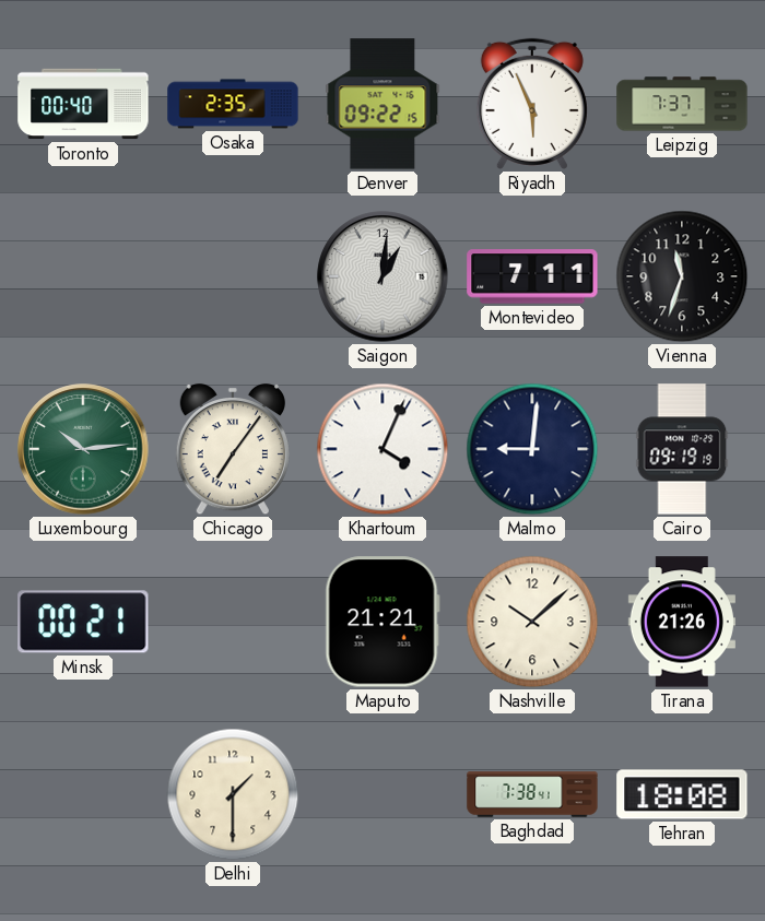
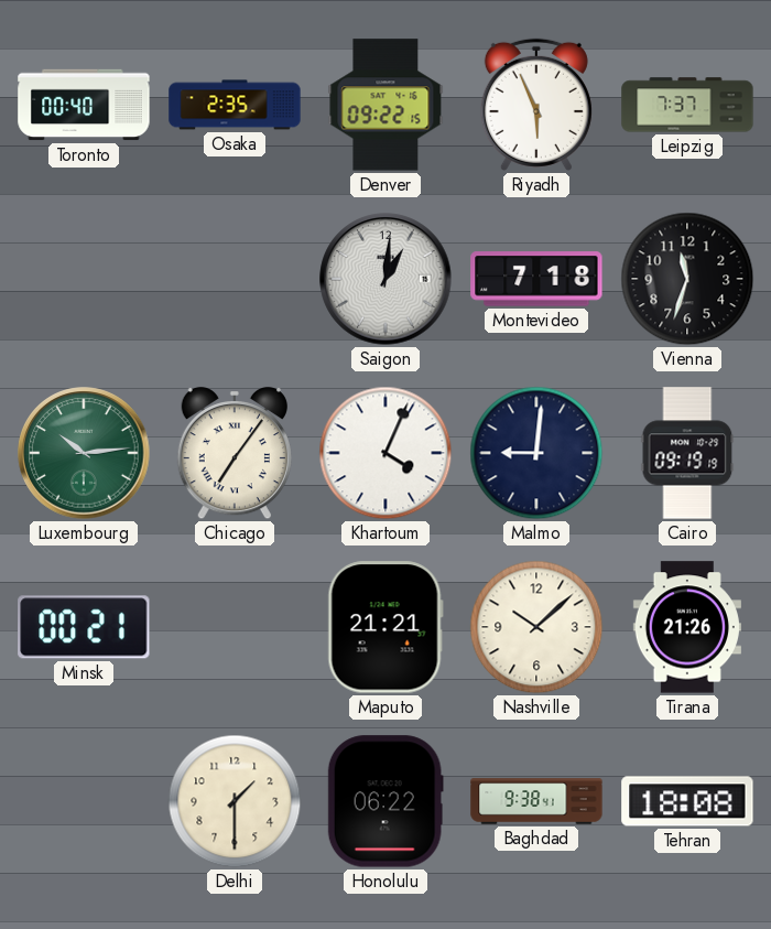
Montevideo: 7:11 -> 7:18
Honolulu: none -> 06:22
Baghdad: 7:38 -> 9:38
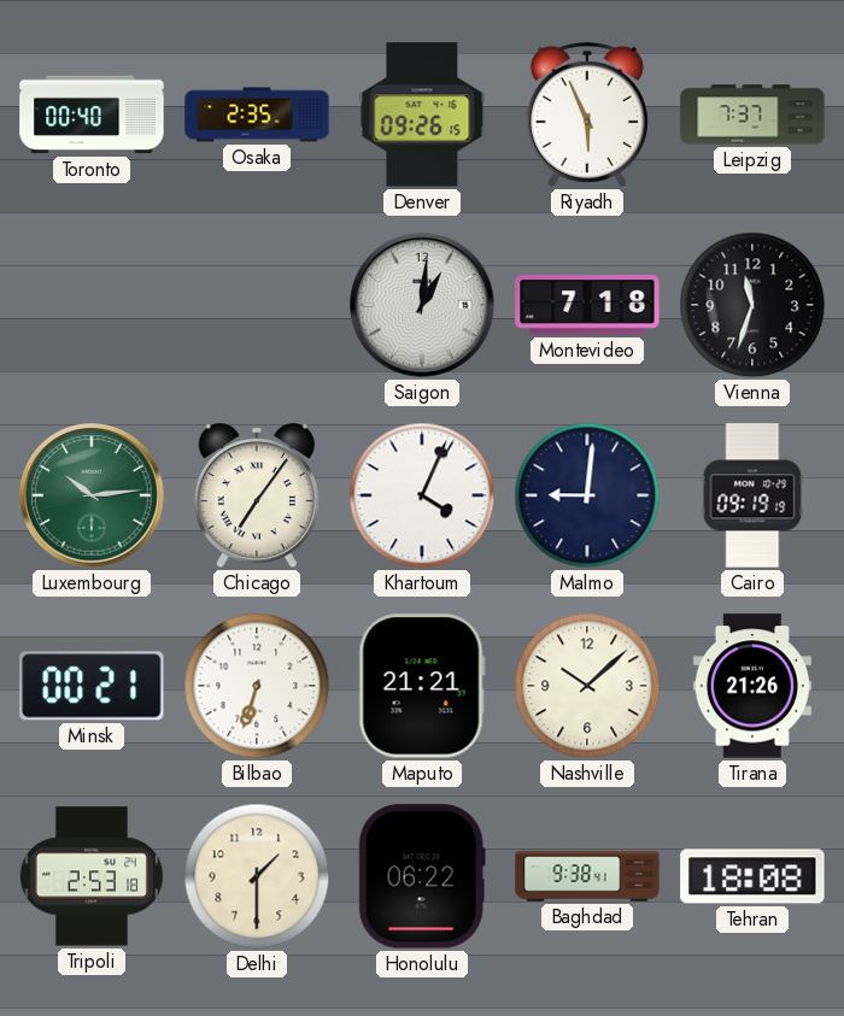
Denver: 09:22 -> 09:26
Bilbao: none -> 6:33
Tripoli: none -> 2:53
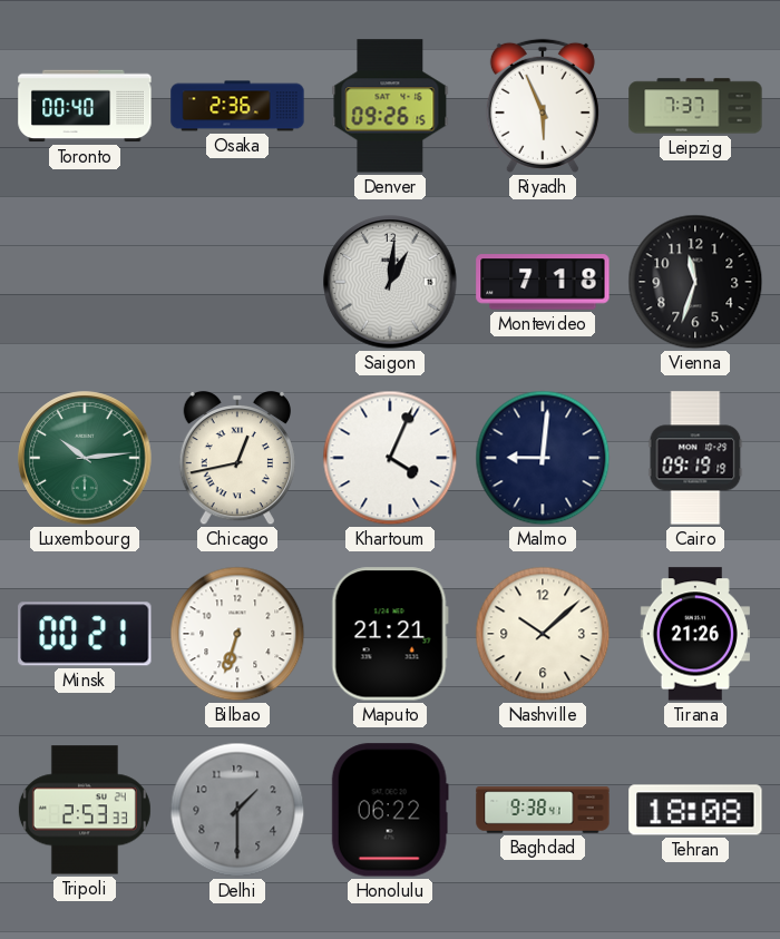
Osaka: 2:35 -> 2:36
Chicago: 7:06 -> 12:43
Tripoli: 2:53:18 -> 2:53:33
Delhi dial: cream -> grey
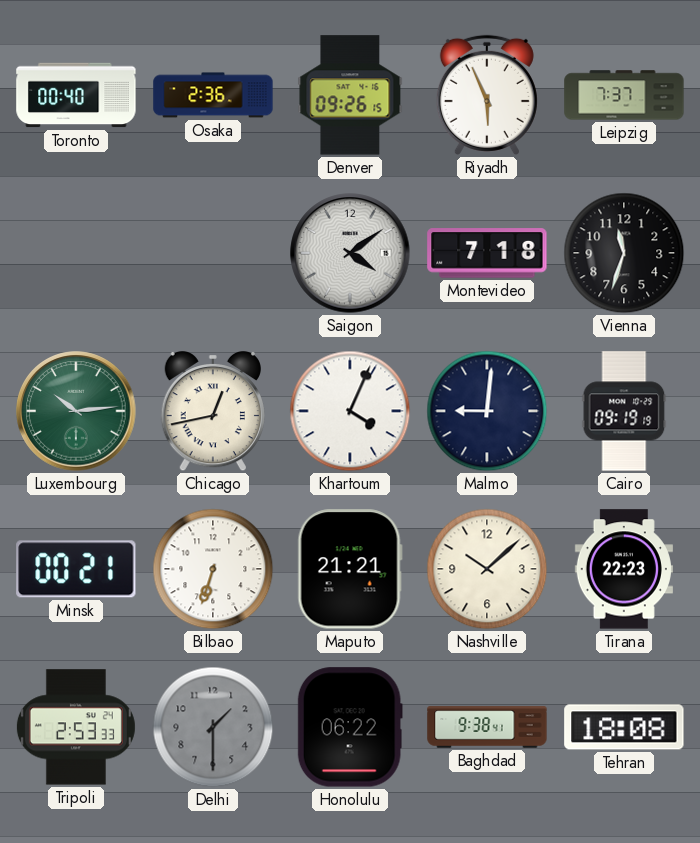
Saigon: 1:01 -> 4:09
Tirana: 21:26 -> 22:23
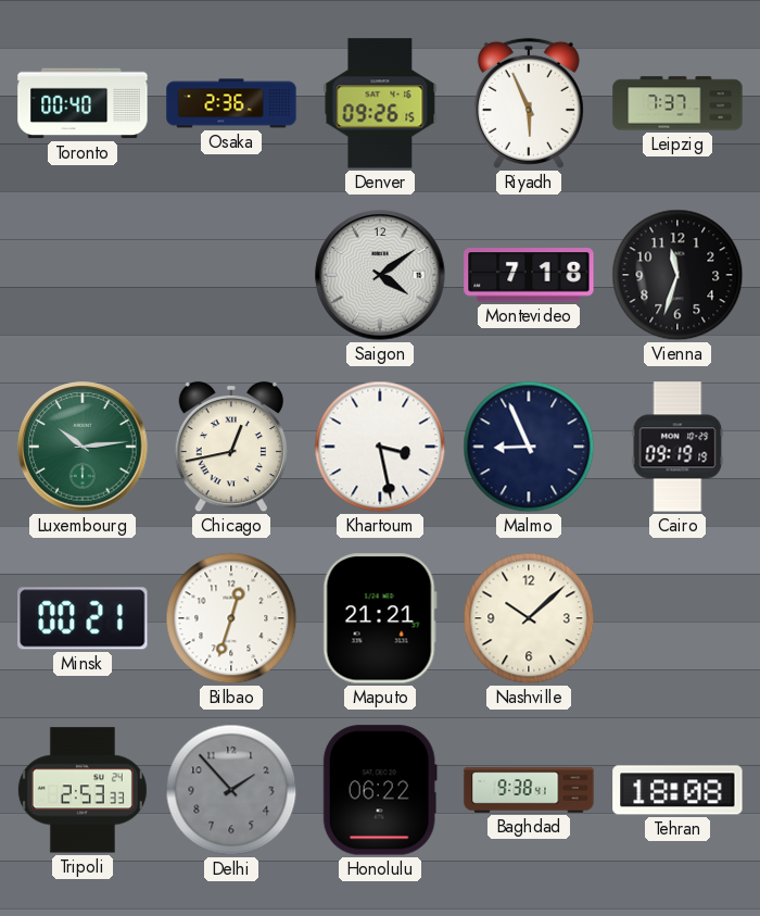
Khartoum: 4:04 -> 3:28
Malmo: 9:01 -> 8:56
Bilbao: 6:33 -> 12:33
Tirana: 22:23 -> none
Delhi: 1:30 -> 1:53
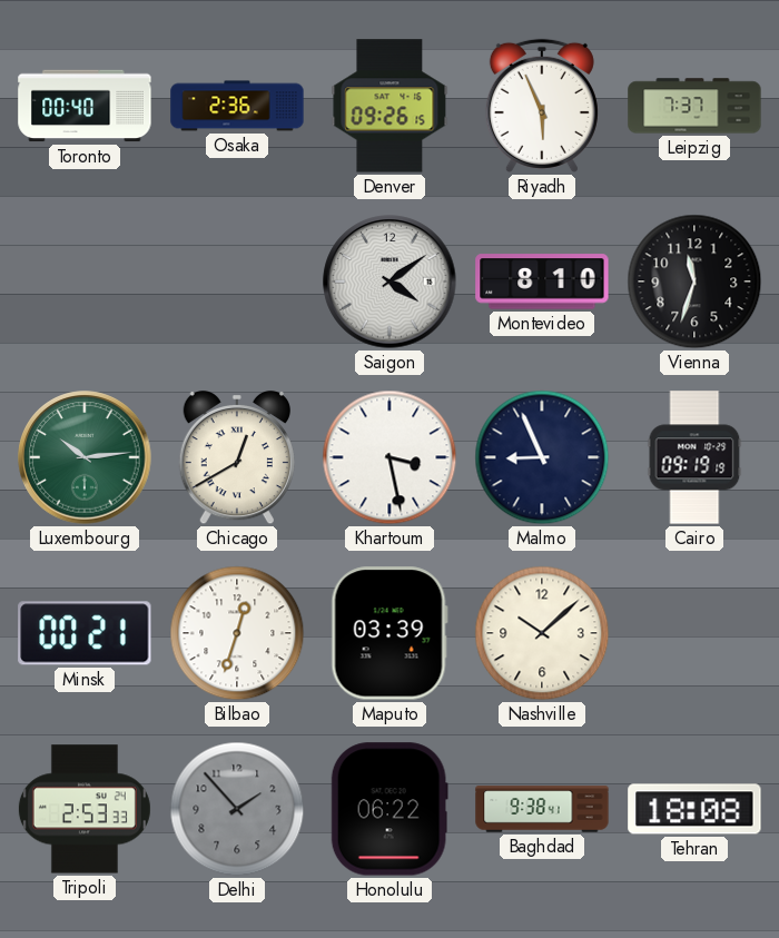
Montevideo: 7:18 -> 8:10
Chicago: 12:43 -> 12:40
Maputo: 21:21 -> 03:39
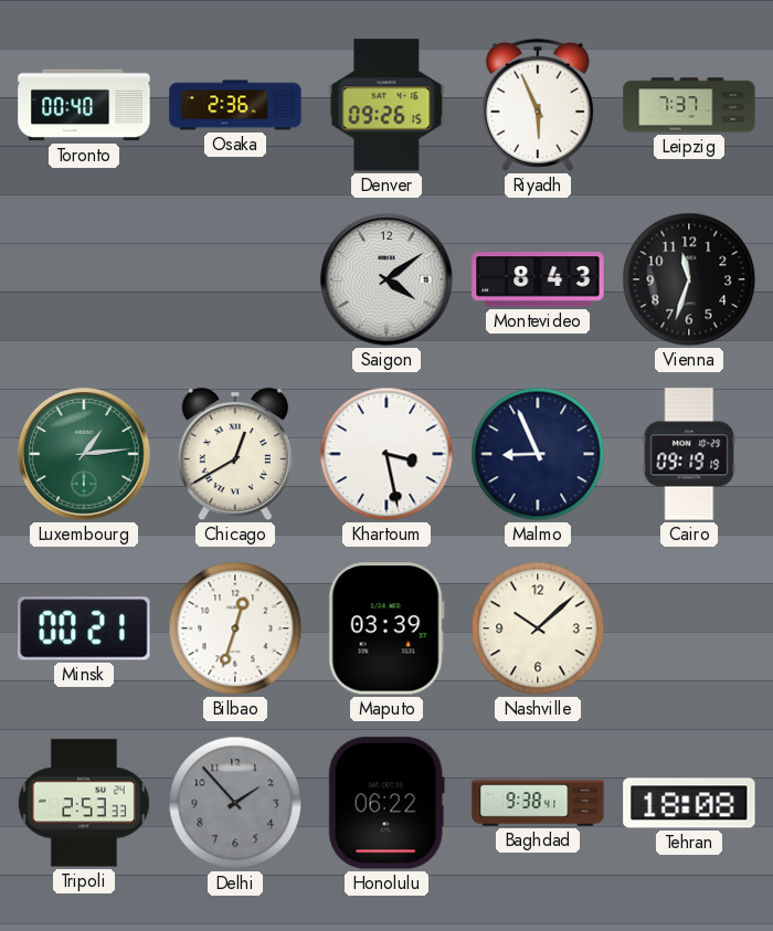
Montevideo: 8:10 -> 8:43
Luxembourg: 10:14 -> 1:14
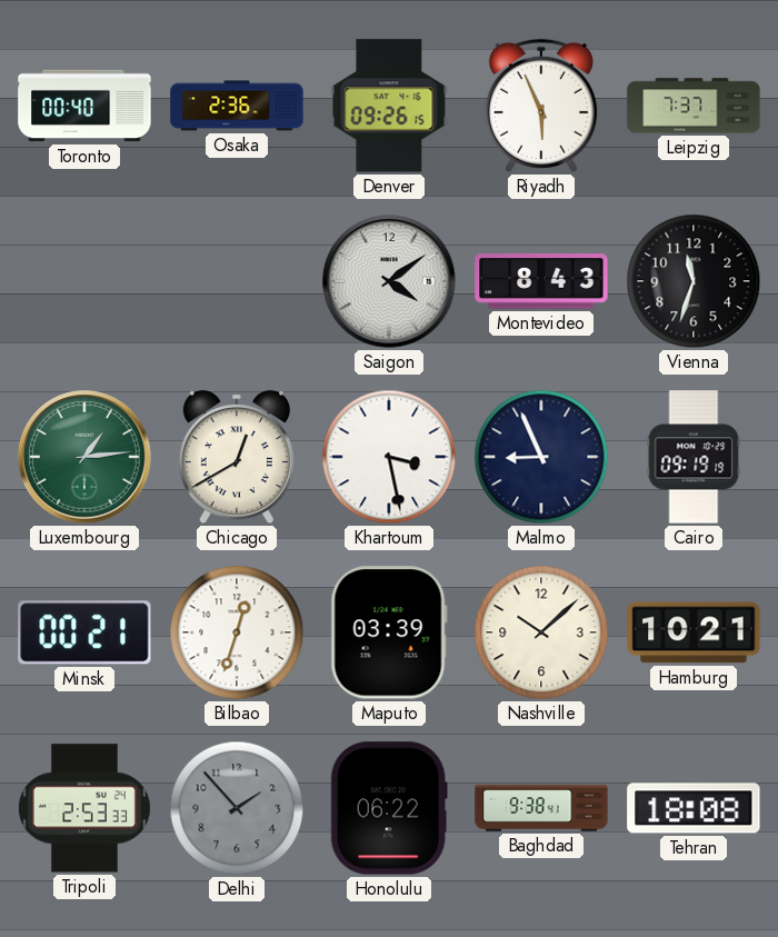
Hamburg: none -> 10:21
